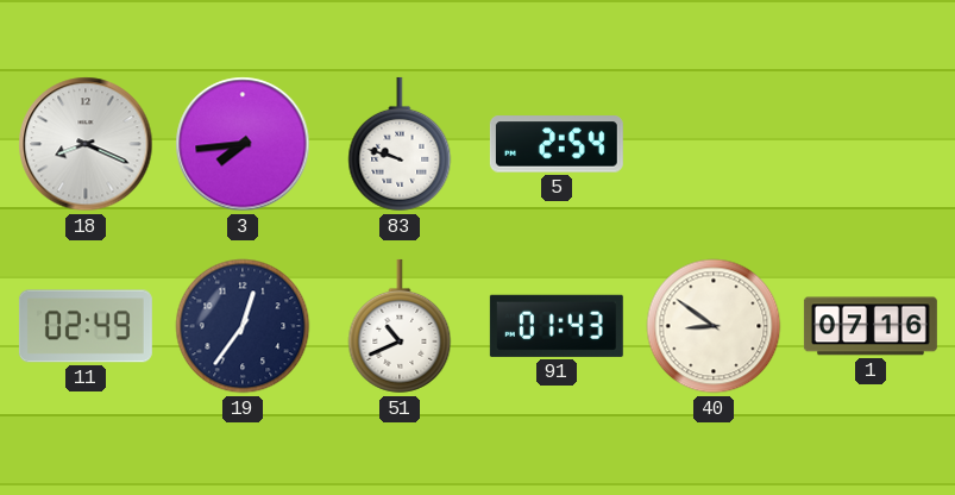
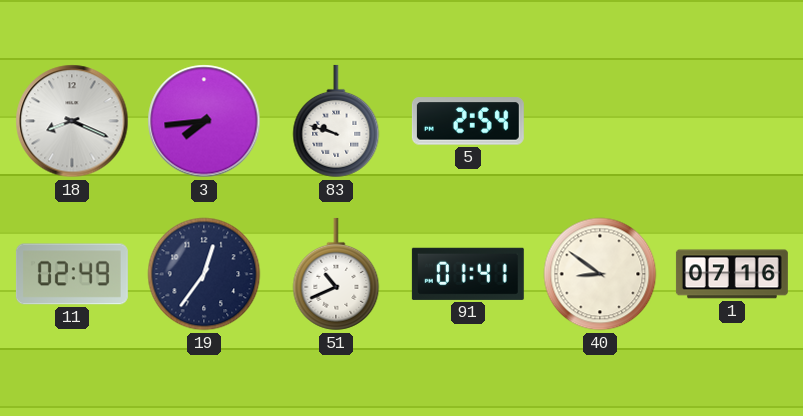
91: 01:43 -> 01:41
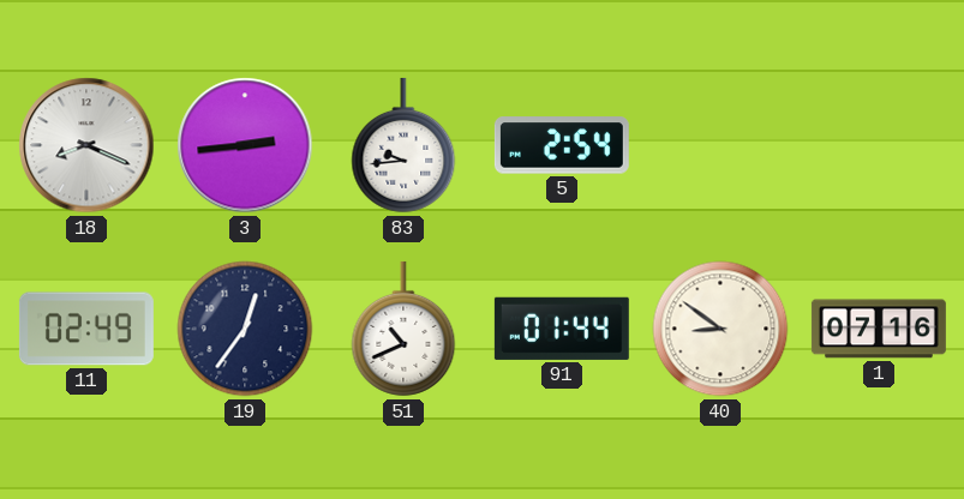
3: 7:44 -> 2:44
83: 9:48 -> 9:44
91: 01:41 -> 01:44
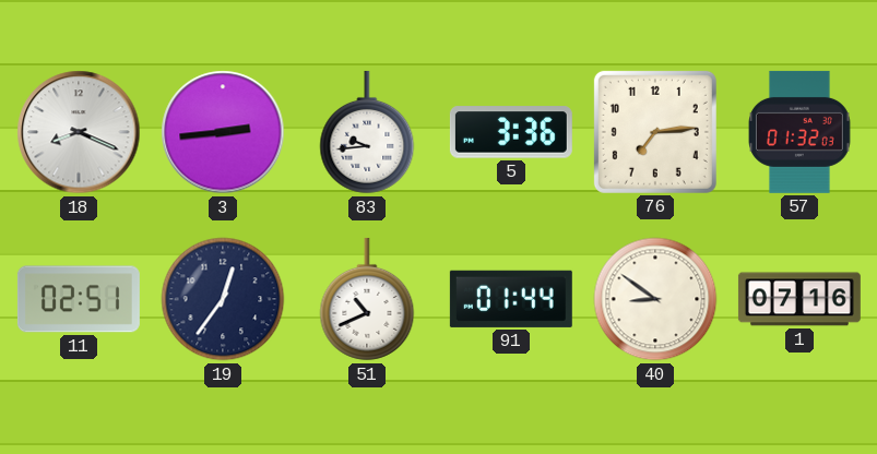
5: 2:54 -> 3:36
76: none -> 7:14
57: none -> 01:32
11: 02:49 -> 02:51
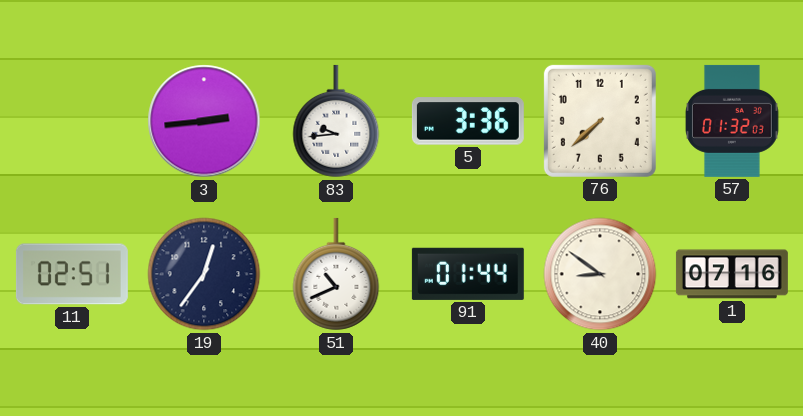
18: 8:19 -> none
76: 7:14 -> 7:38
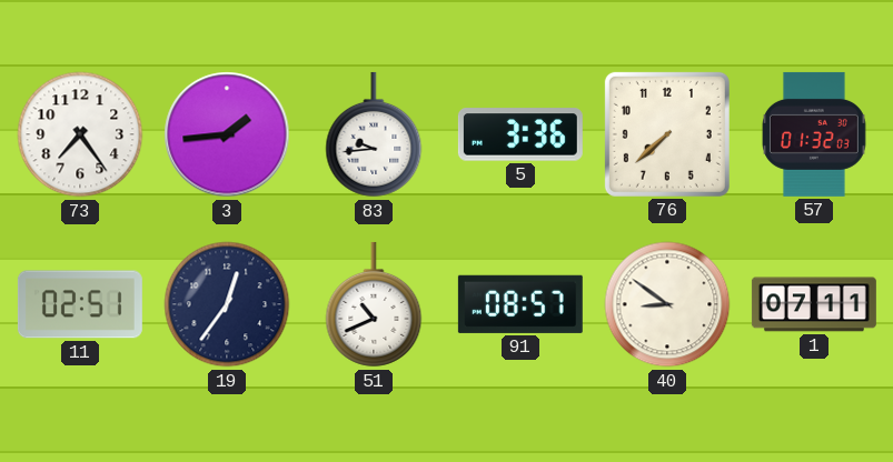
73: none -> 7:24
3: 2:44 -> 1:44
91: 01:44 -> 08:57
1: 07:16 -> 07:11
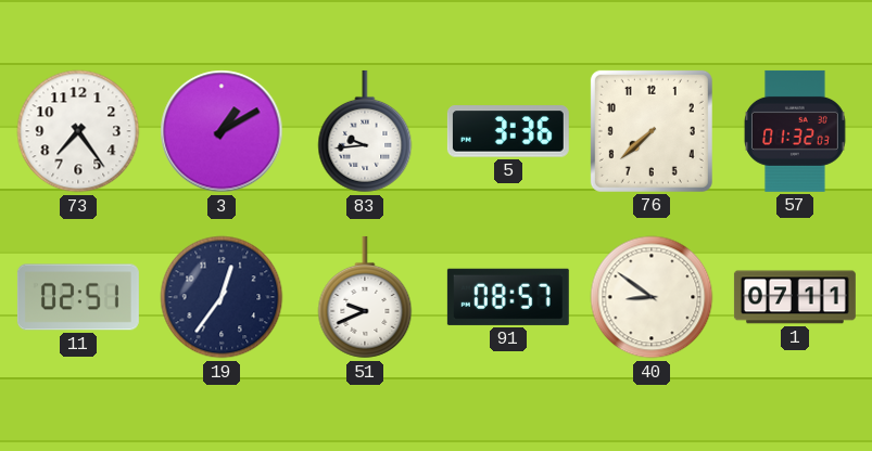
3: 1:44 -> 1:10
51: 10:41 -> 9:41
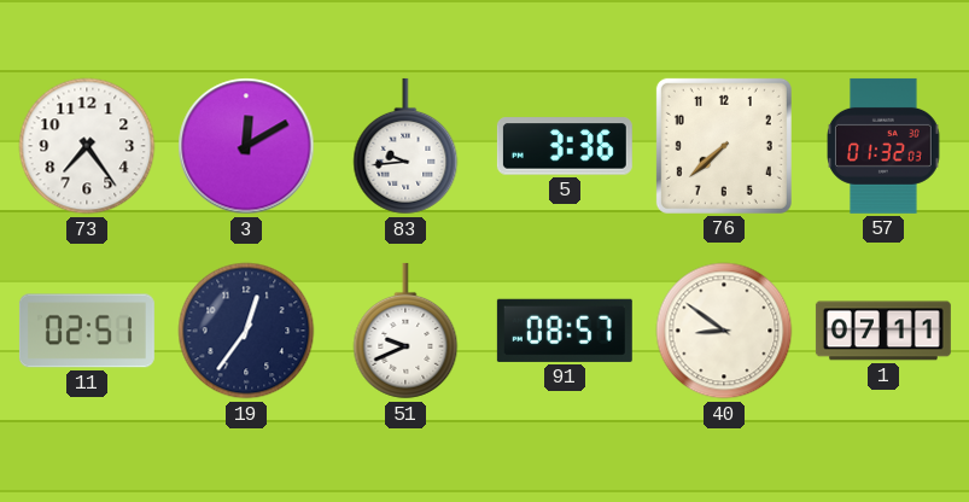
3: 1:10 -> 12:10
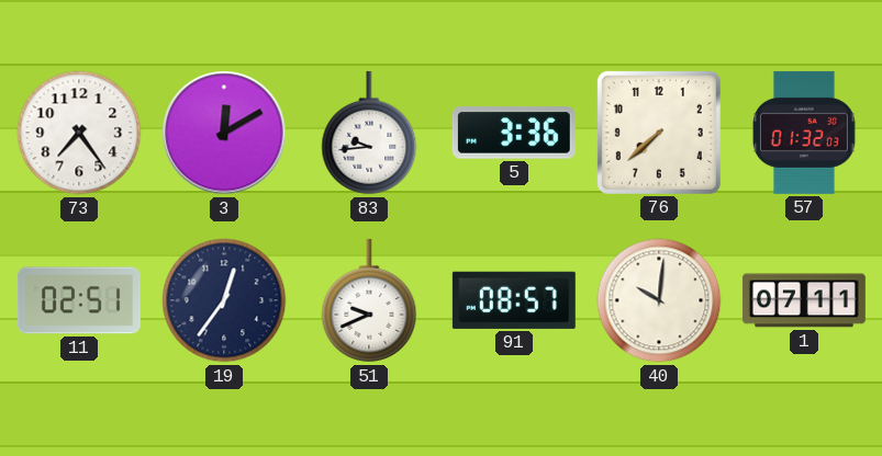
40: 8:51 -> 10:01
